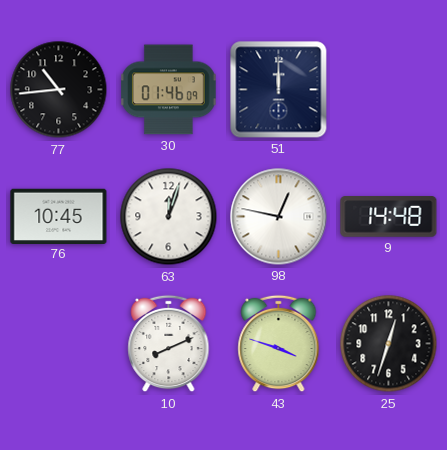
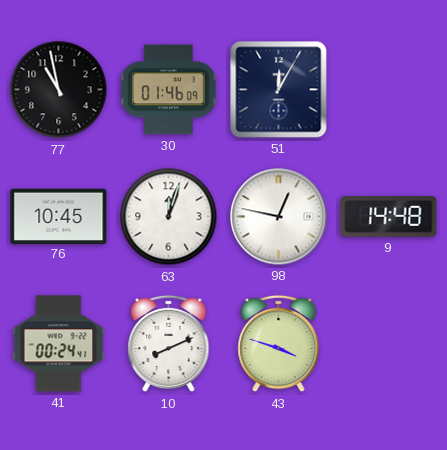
77: 10:44 -> 10:58
51: 12:00 -> 12:05
41: none -> 00:24
25: 12:33 -> none
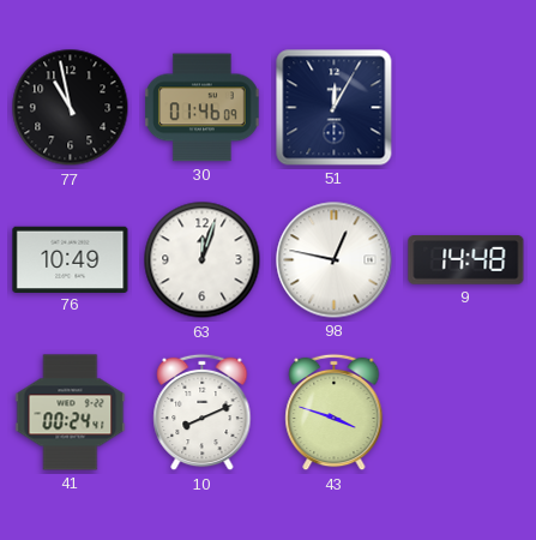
76: 10:45 -> 10:49
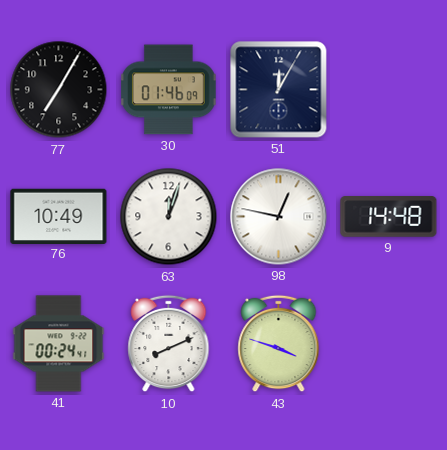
77: 10:58 -> 7:05
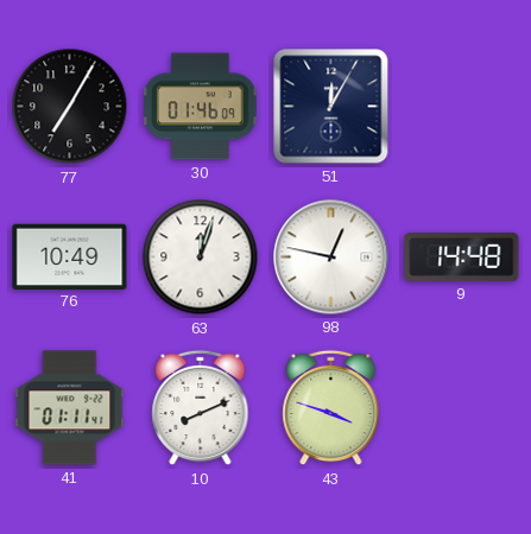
41: 00:24 -> 01:11
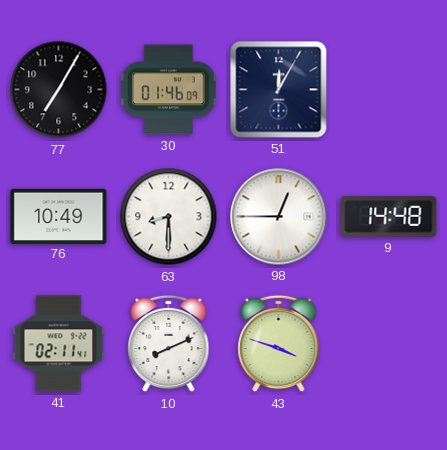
63: 12:03 -> 8:30
98: 12:47 -> 12:45
41: 01:11 -> 02:11
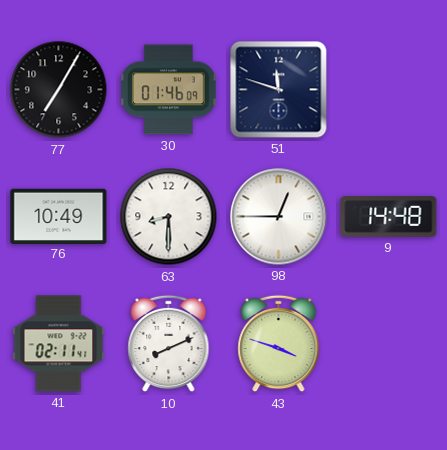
51: 12:05 -> 11:48
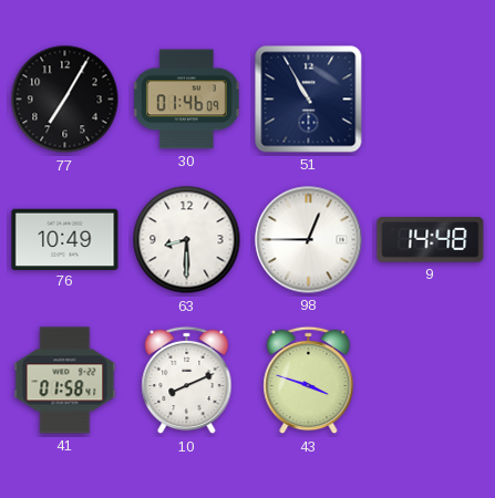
51: 11:48 -> 10:55
41: 02:11 -> 01:58
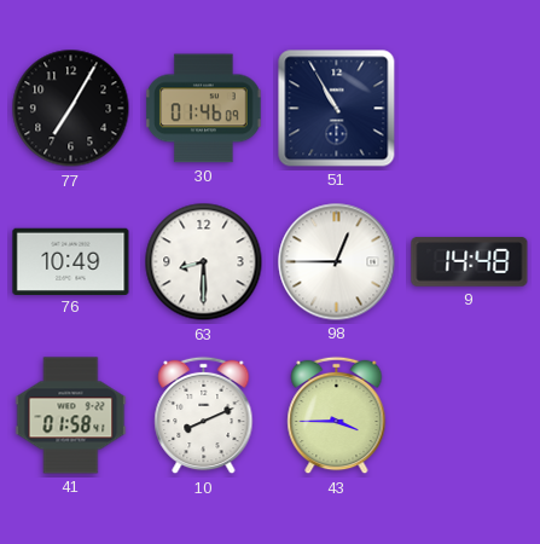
43: 3:48 -> 3:45
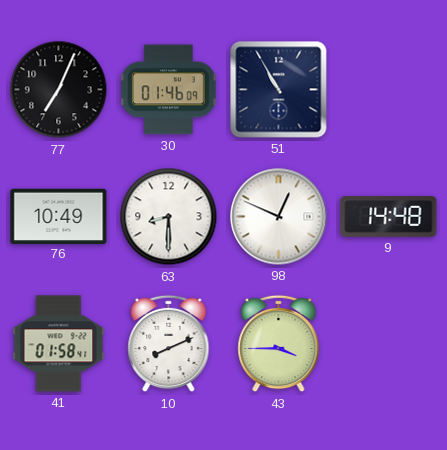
77: 7:05 -> 7:04
98: 12:45 -> 12:49
